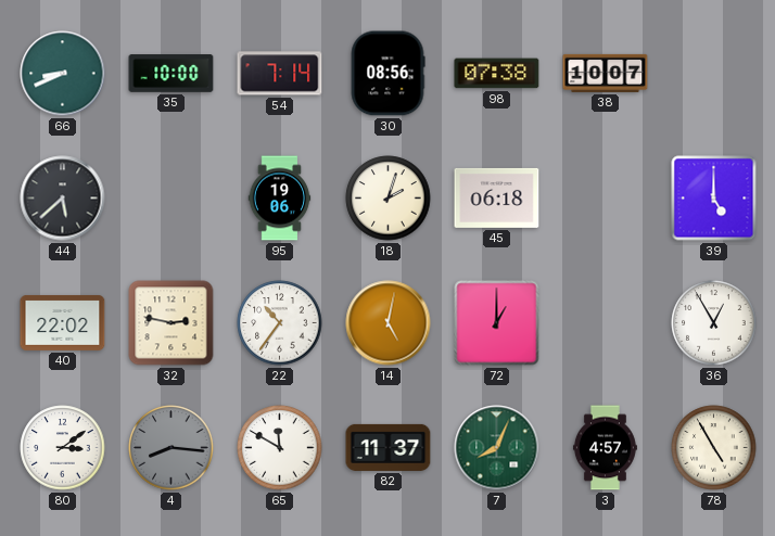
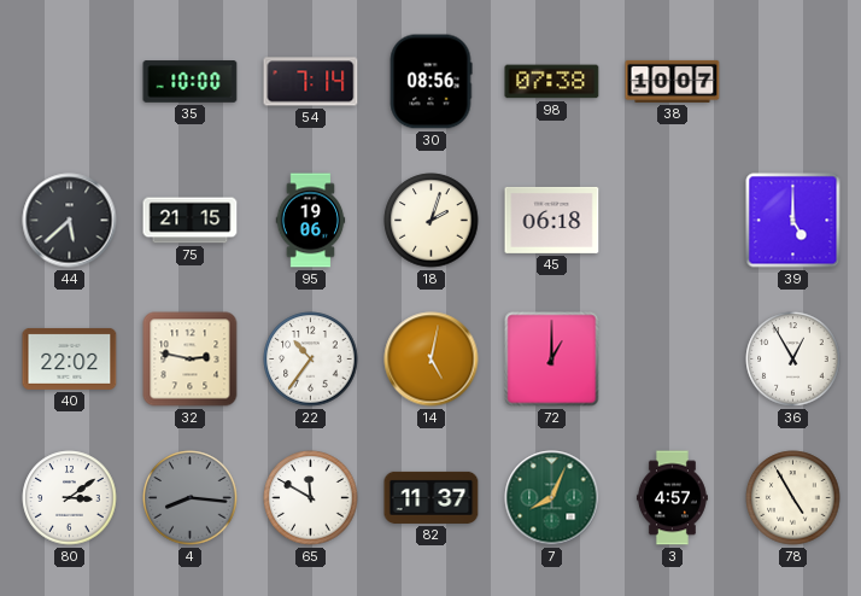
66: 8:41 -> none
75: none -> 21:15
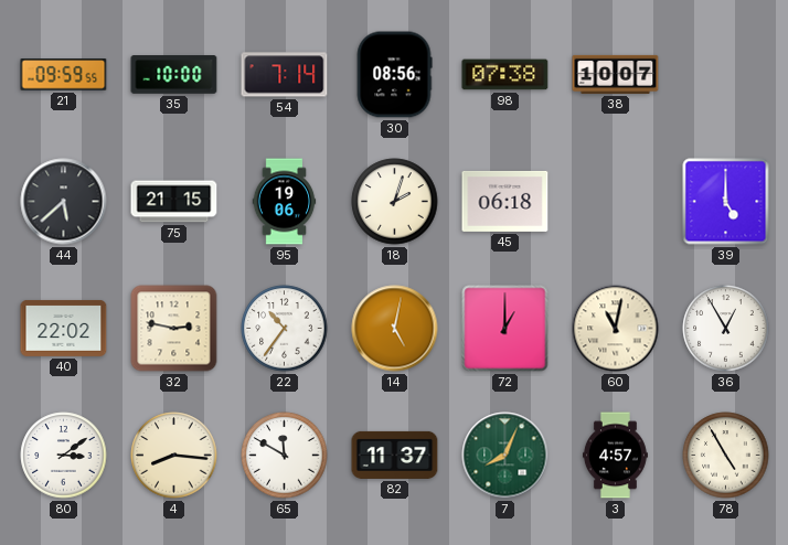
21: none -> 09:59
60: none -> 11:02
4 dial: grey -> cream
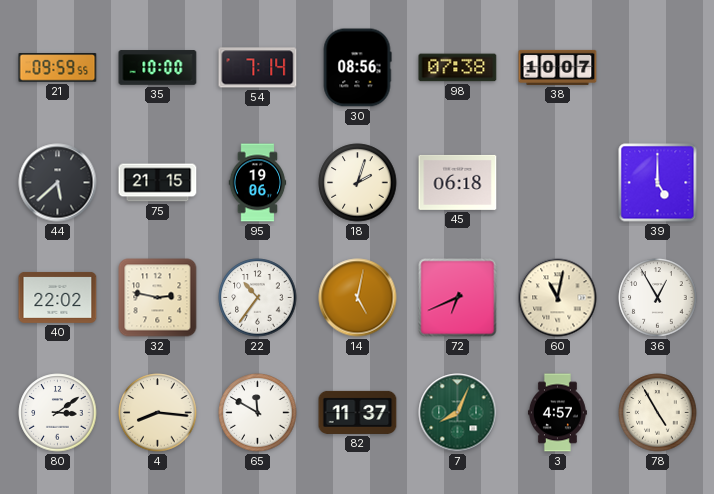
72: 1:00 -> 6:41
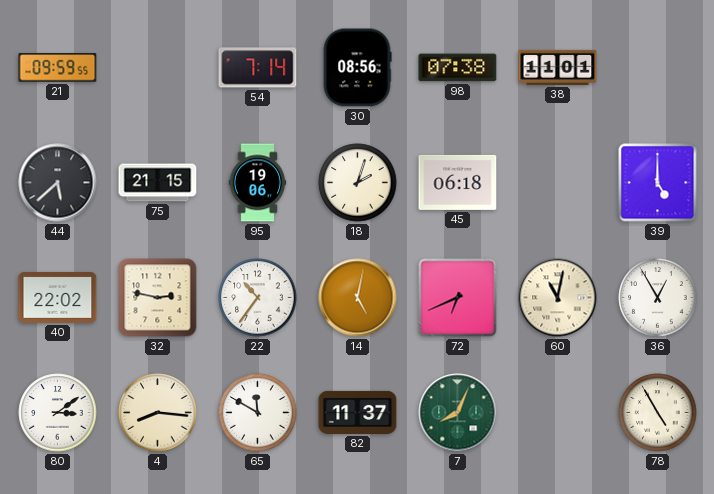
35: 10:00 -> none
38: 10:07 -> 11:01
3: 4:57 -> none
